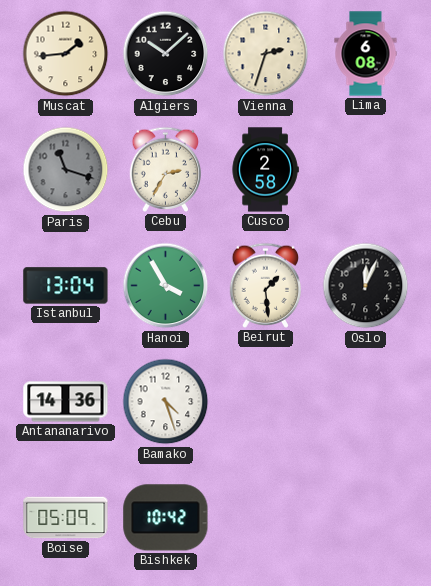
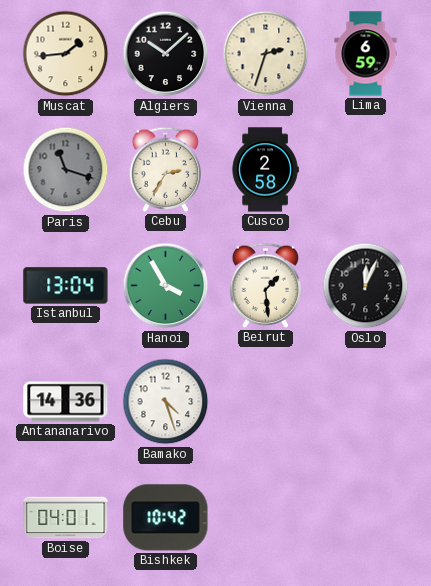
Lima: 6:08 -> 6:59
Boise: 05:09 -> 04:01
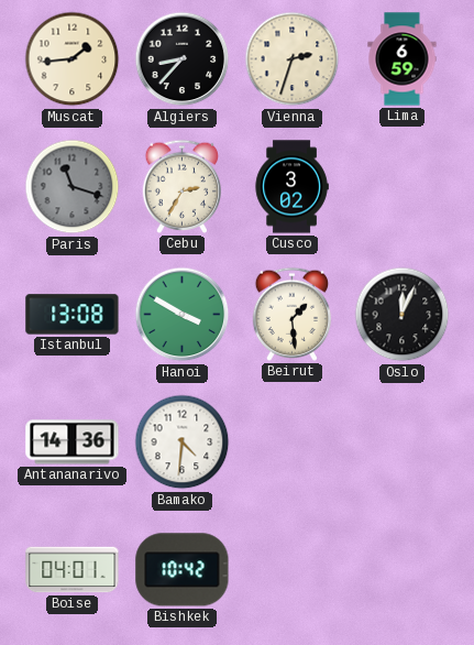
Algiers: 10:08 -> 8:37
Cusco: 2:58 -> 3:02
Istanbul: 13:04 -> 13:08
Hanoi: 3:55 -> 3:50
Bamako: 4:27 -> 4:31
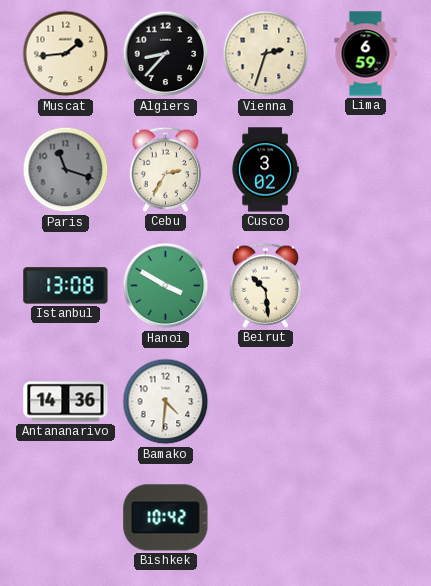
Beirut: 1:29 -> 10:29
Oslo: 12:04 -> none
Boise: 04:01 -> none
